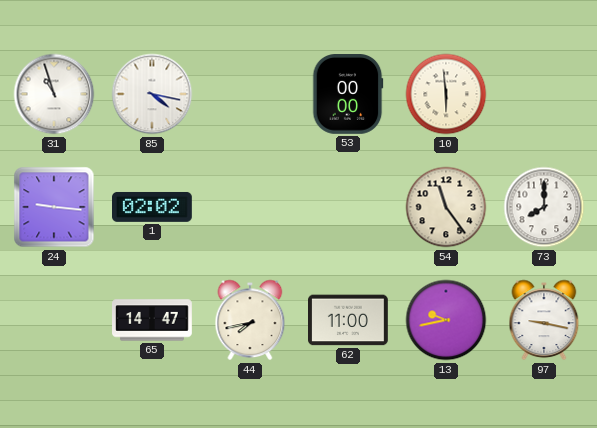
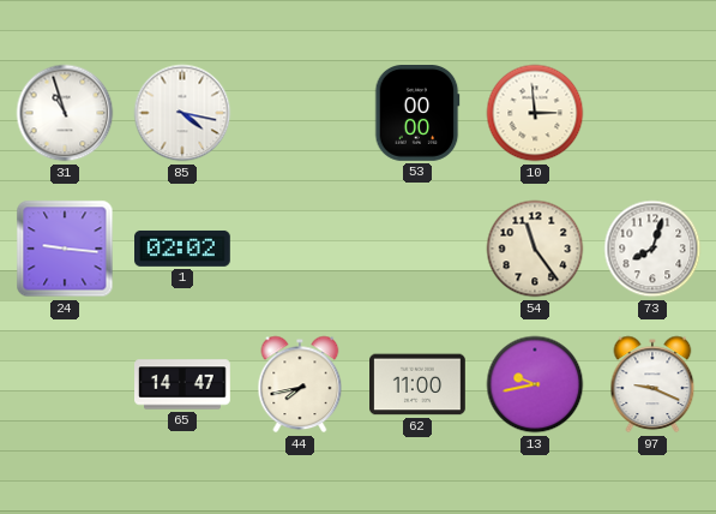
10: 5:59 -> 2:59
73: 8:00 -> 8:03
97: 9:17 -> 9:19
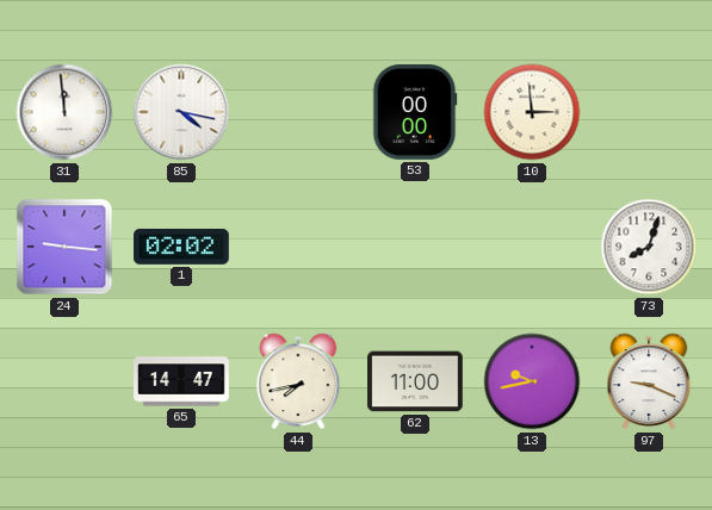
31: 10:57 -> 11:59
54: 11:24 -> none
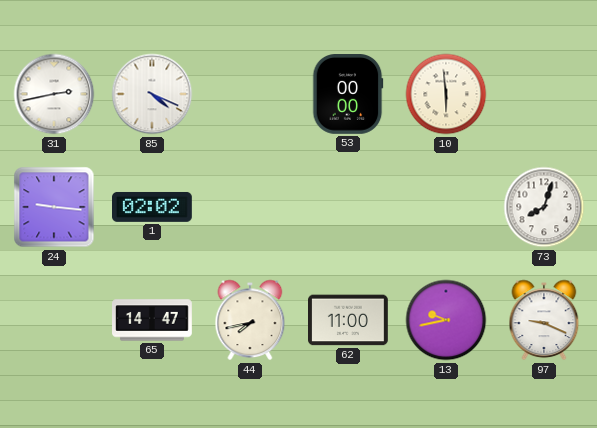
31: 11:59 -> 2:43
85: 4:17 -> 4:19
10: 2:59 -> 5:59
